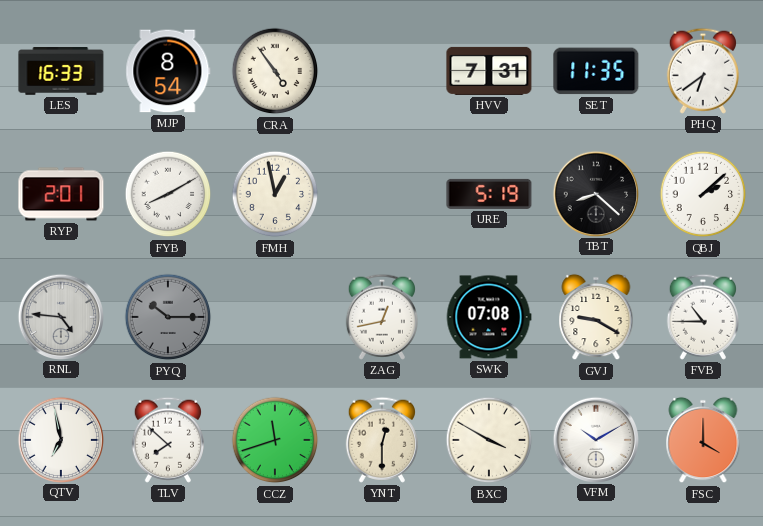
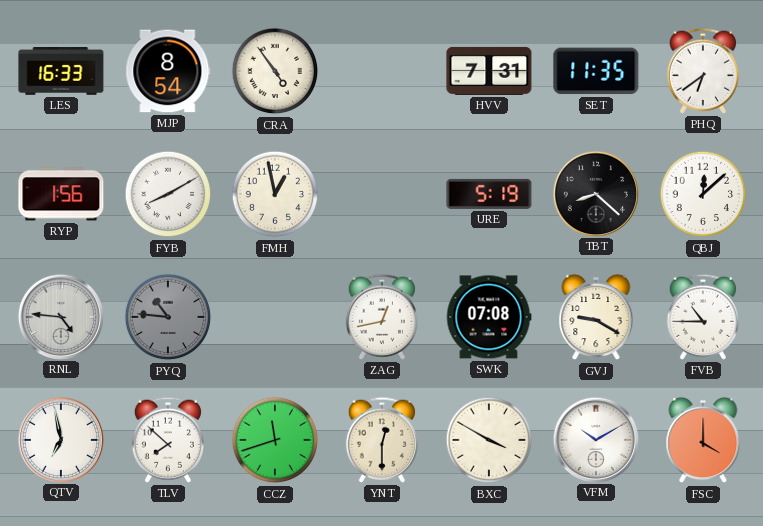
RYP: 2:01 -> 1:56
QBJ: 2:08 -> 12:08
PYQ: 10:15 -> 10:46
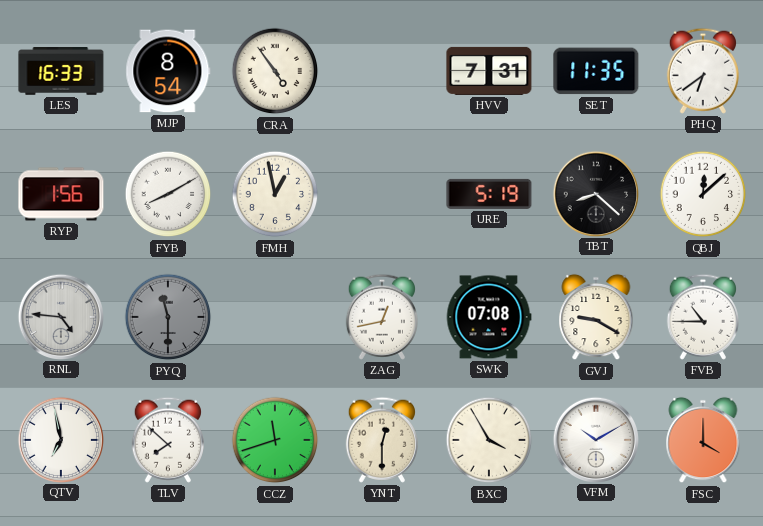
PYQ: 10:46 -> 11:30
BXC: 3:50 -> 3:55
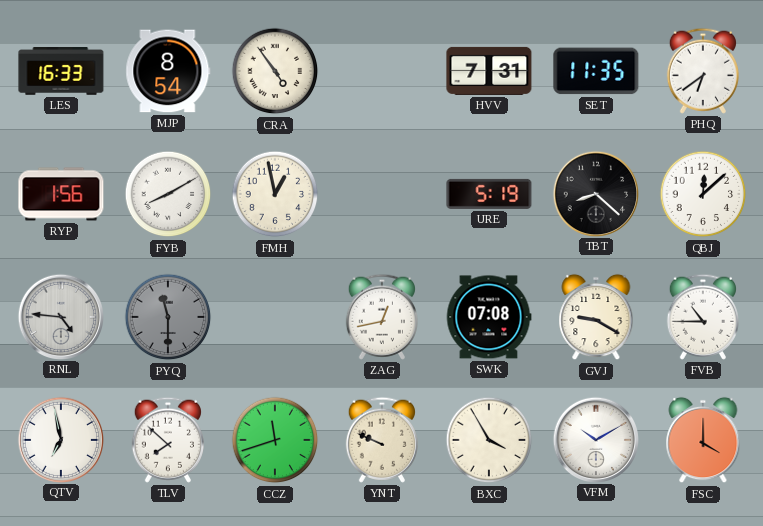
YNT: 12:30 -> 9:49
